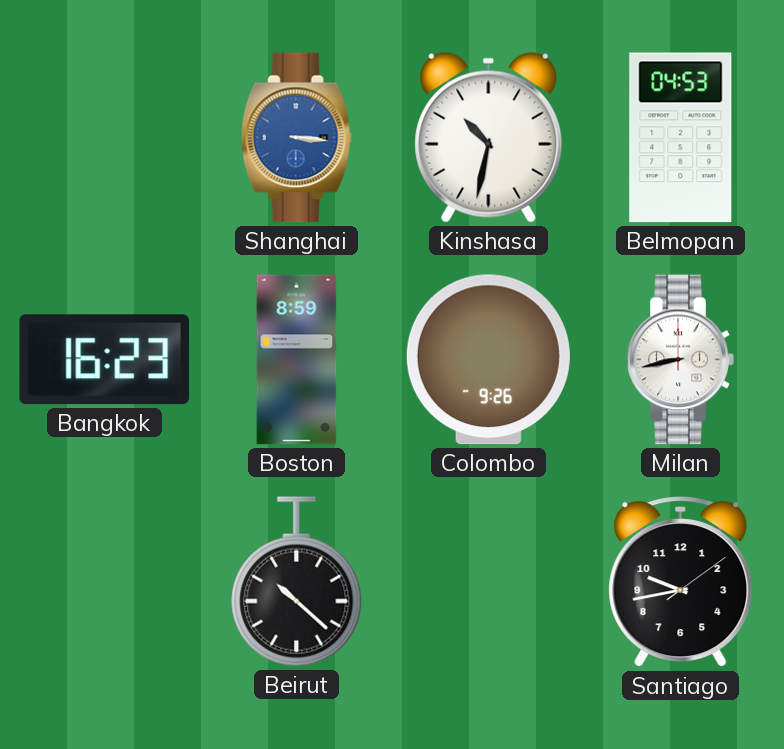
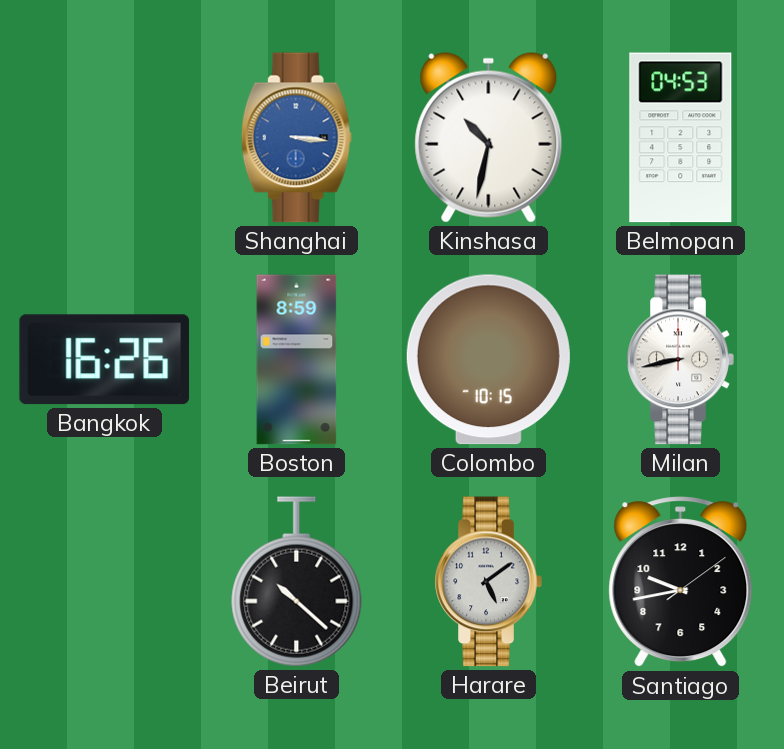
Bangkok: 16:23 -> 16:26
Colombo: 9:26 -> 10:15
Harare: none -> 5:09
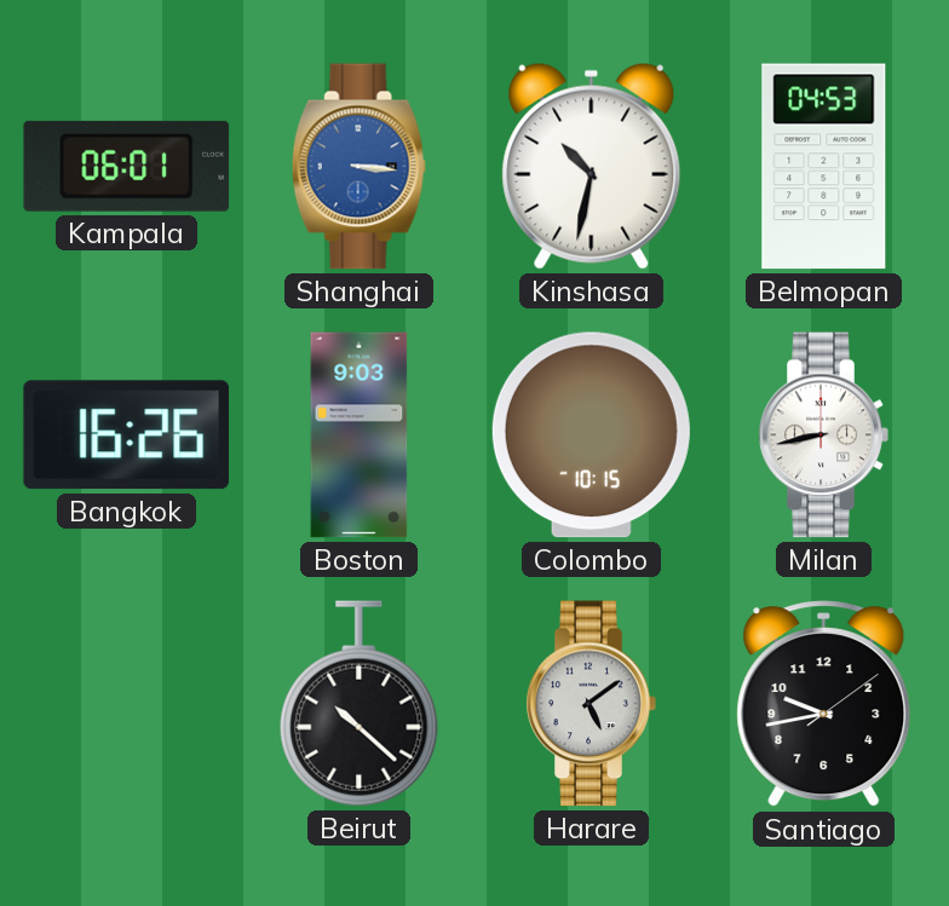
Kampala: none -> 06:01
Boston: 8:59 -> 9:03
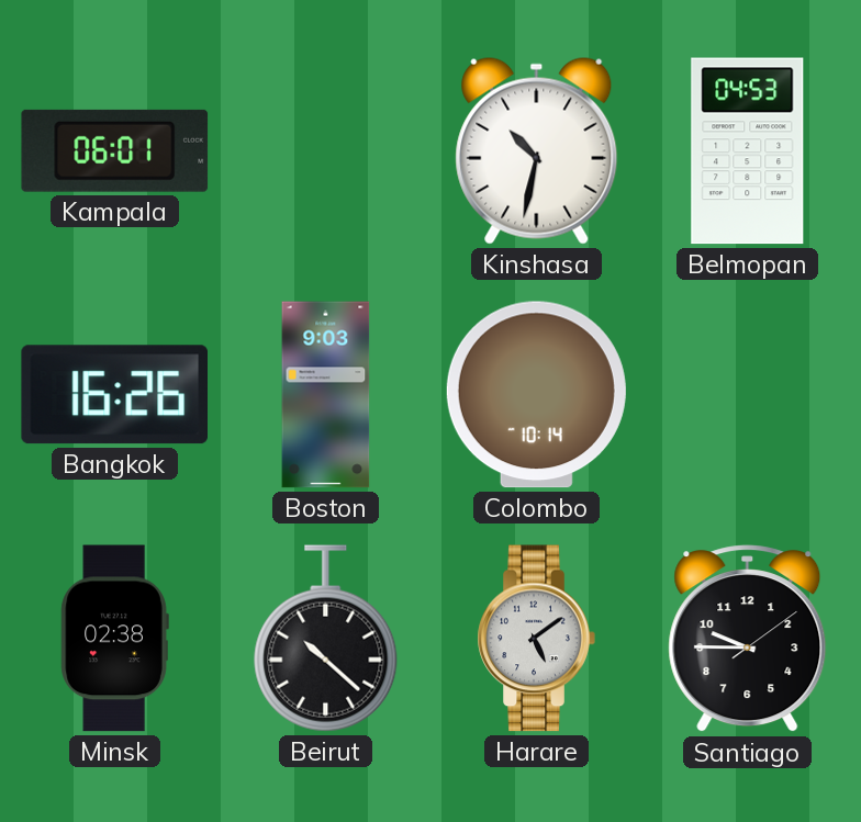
Shanghai: 3:16 -> none
Colombo: 10:15 -> 10:14
Milan: 8:43 -> none
Minsk: none -> 02:38
Santiago: 9:43 -> 9:45
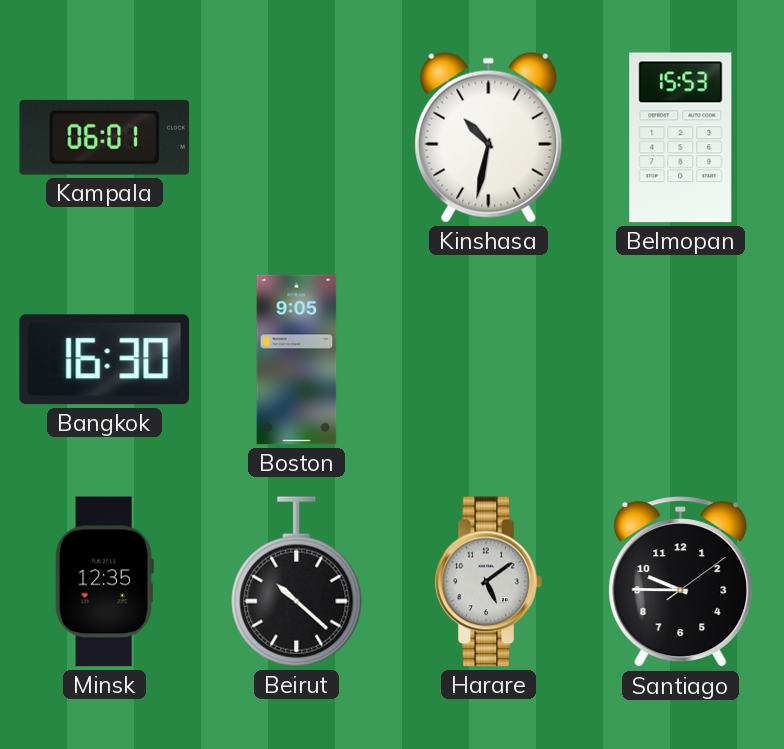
Belmopan: 04:53 -> 15:53
Bangkok: 16:26 -> 16:30
Boston: 9:03 -> 9:05
Colombo: 10:14 -> none
Minsk: 02:38 -> 12:35
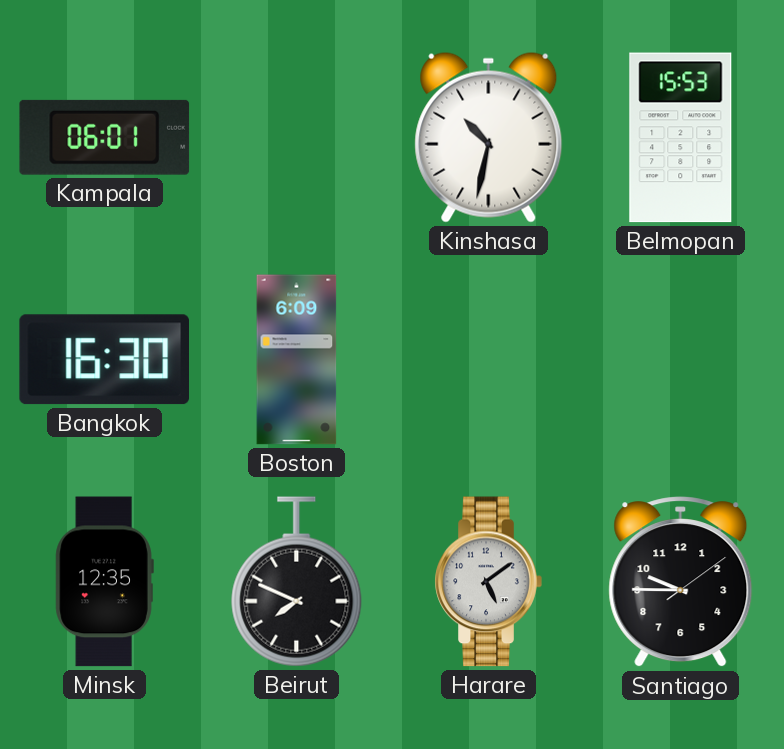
Boston: 9:05 -> 6:09
Beirut: 10:22 -> 7:49
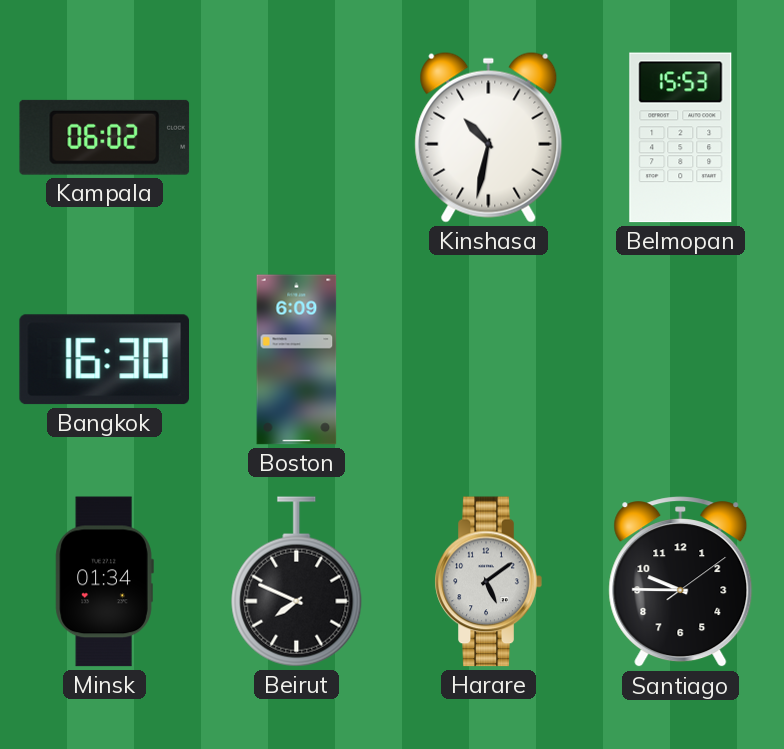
Kampala: 06:01 -> 06:02
Minsk: 12:35 -> 01:34
